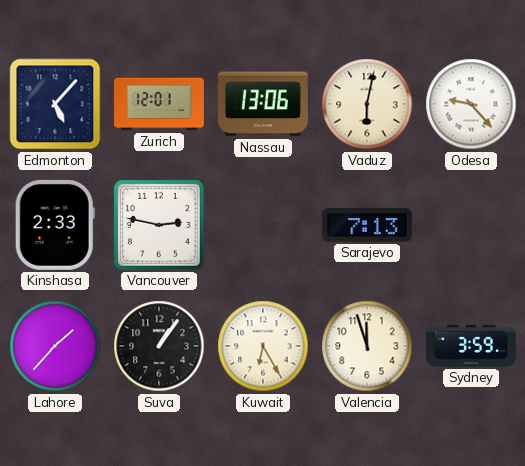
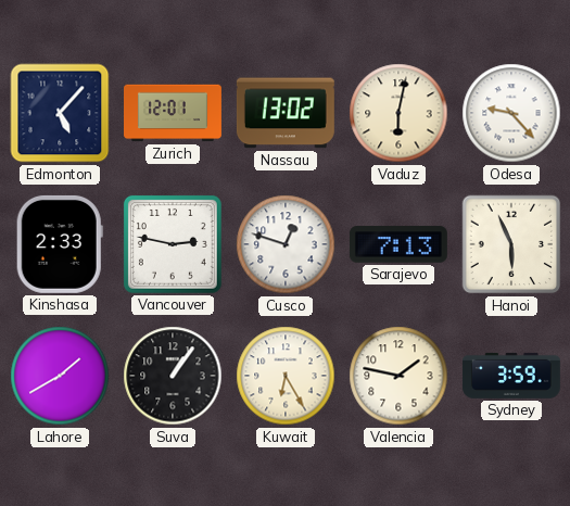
Nassau: 13:06 -> 13:02
Cusco: none -> 12:48
Hanoi: none -> 5:56
Lahore: 1:37 -> 1:40
Valencia: 11:57 -> 1:47
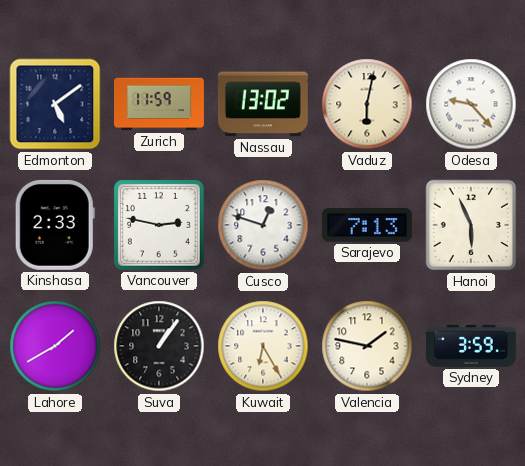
Edmonton: 5:07 -> 5:09
Zurich: 12:01 -> 11:59
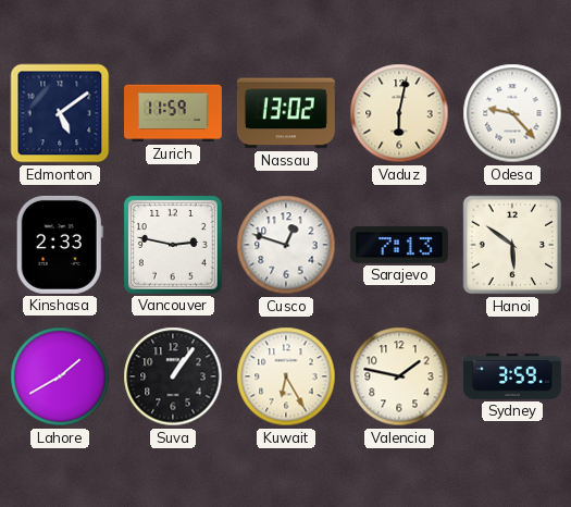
Hanoi: 5:56 -> 5:51
